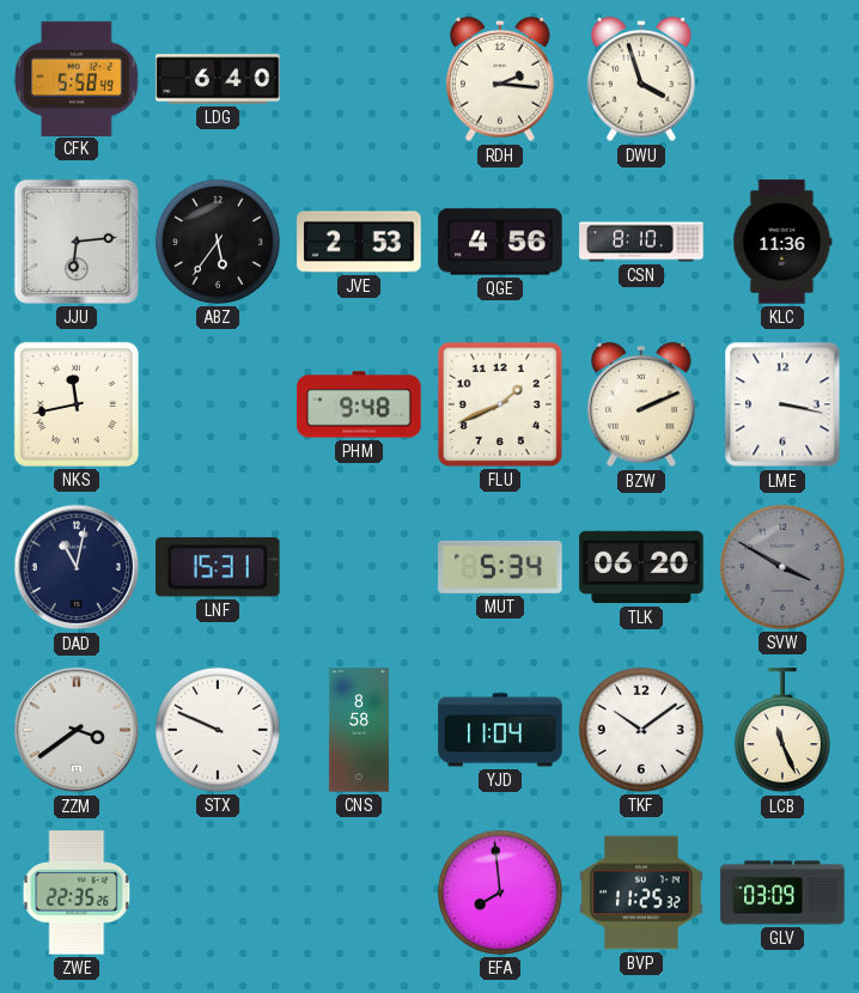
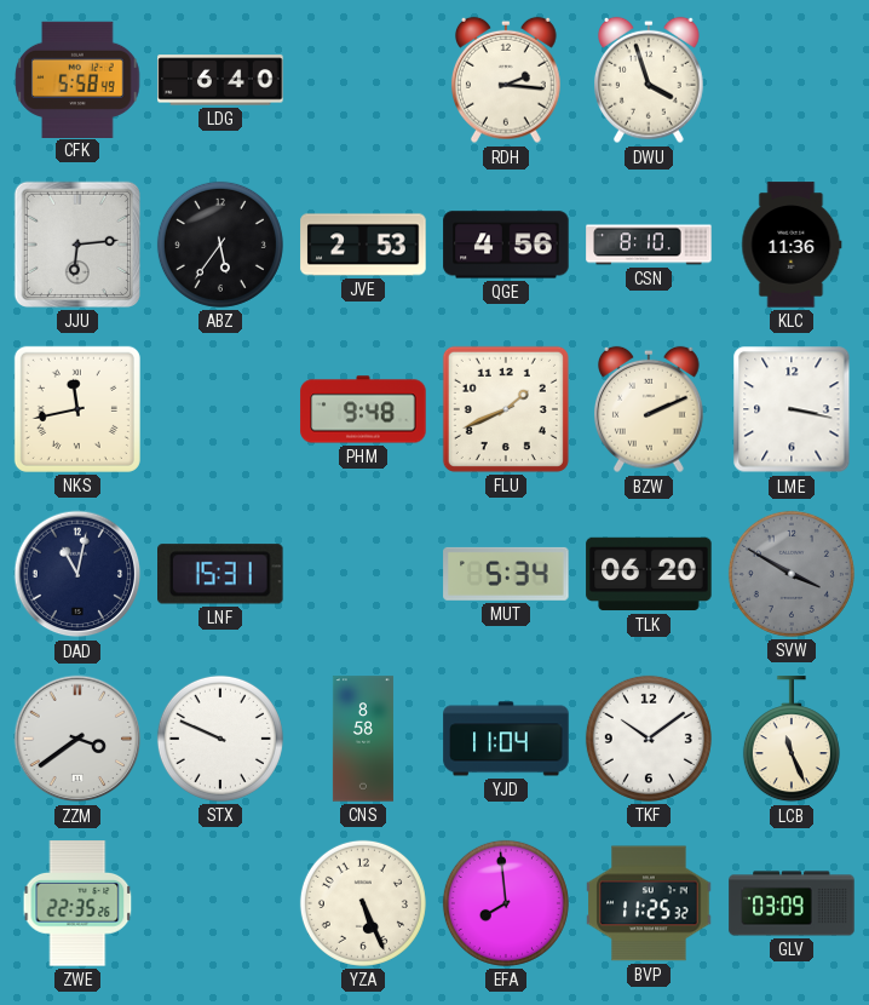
YZA: none -> 5:26
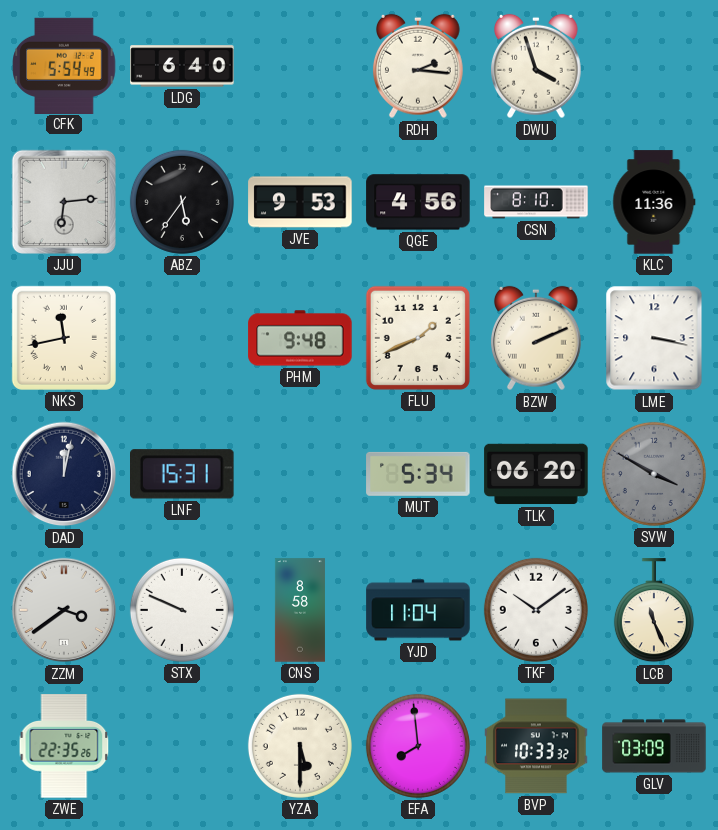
CFK: 5:58 -> 5:54
JVE: 2:53 -> 9:53
DAD: 11:02 -> 12:02
YZA: 5:26 -> 5:30
BVP: 11:25 -> 10:33
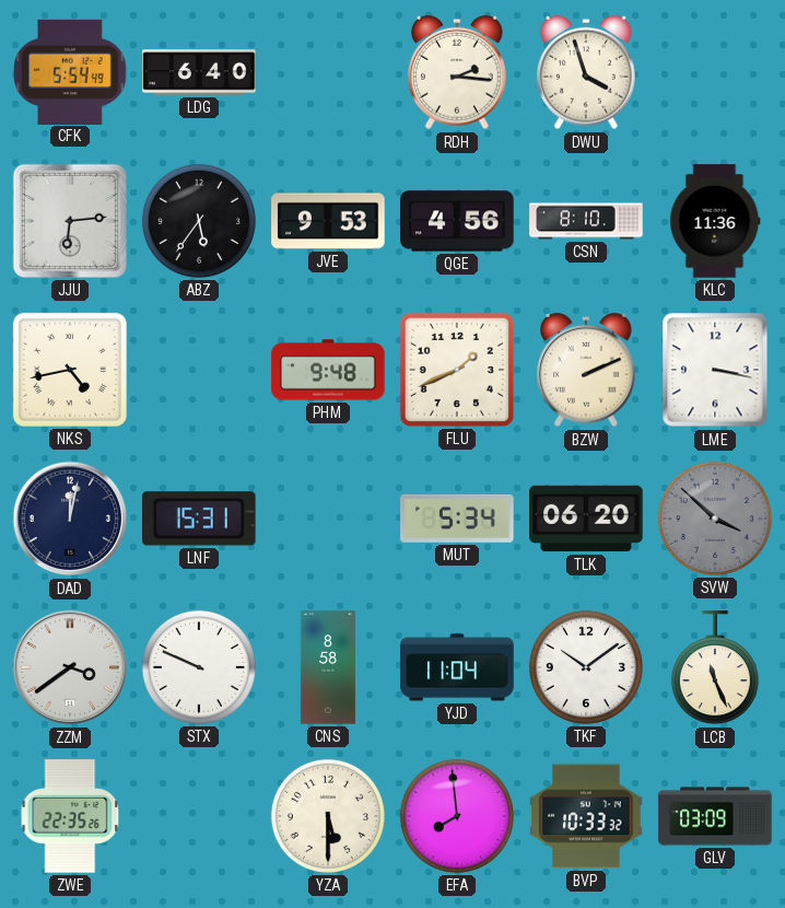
NKS: 11:43 -> 4:43
SVW: 3:50 -> 3:52
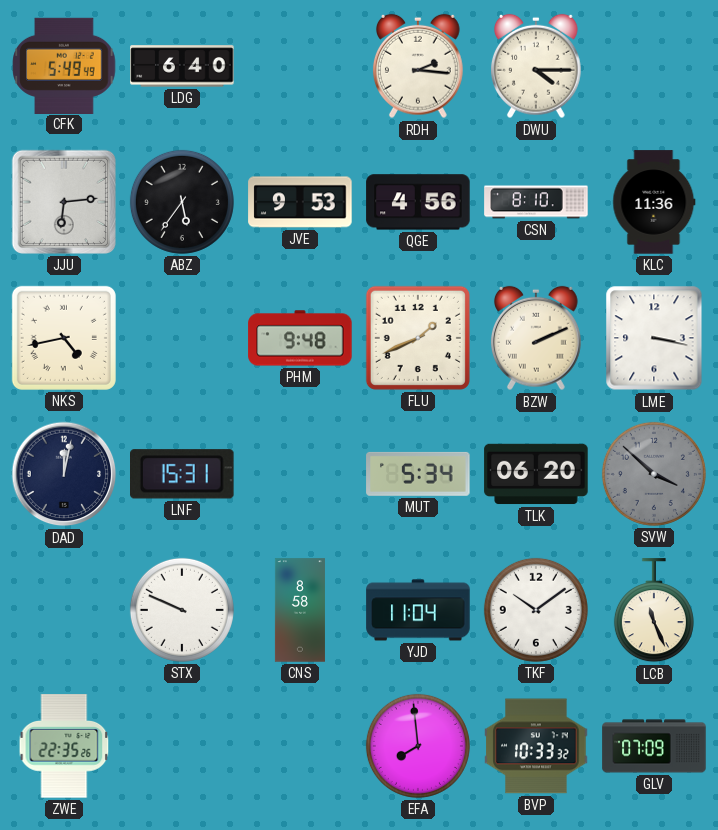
CFK: 5:54 -> 5:49
DWU: 3:57 -> 4:15
ZZM: 3:39 -> none
YZA: 5:30 -> none
GLV: 03:09 -> 07:09
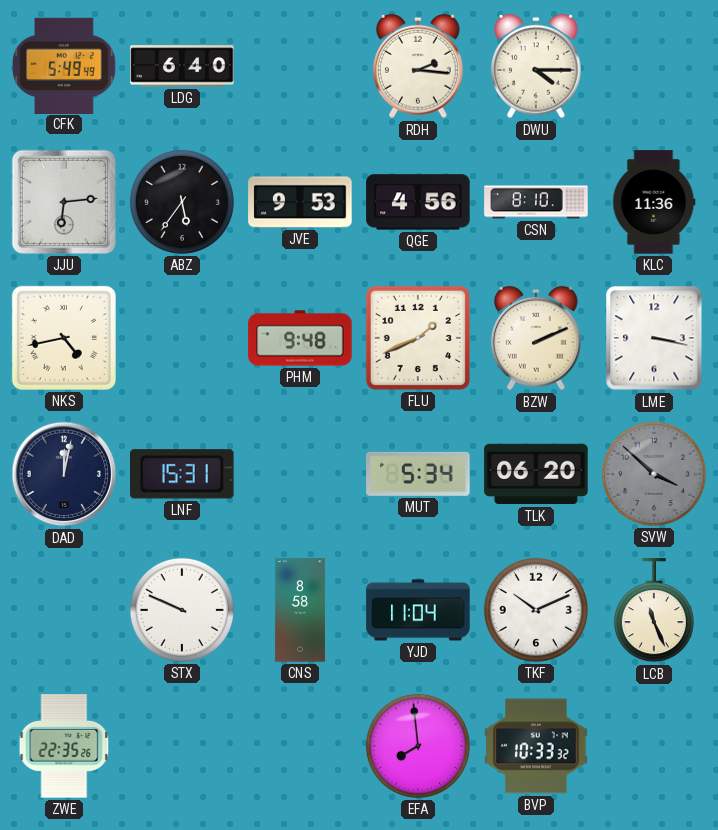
TKF: 10:09 -> 10:11
GLV: 07:09 -> none
